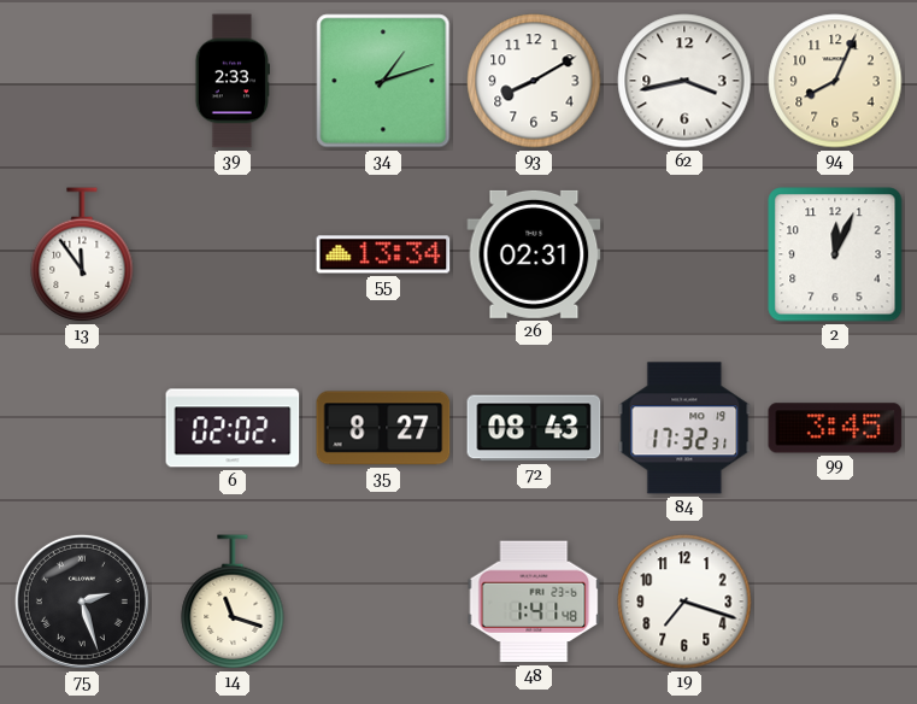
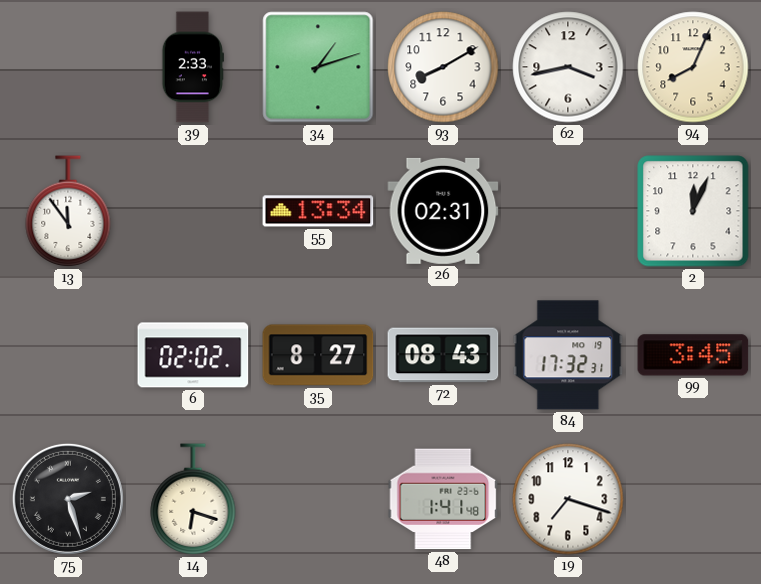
14: 11:18 -> 6:18
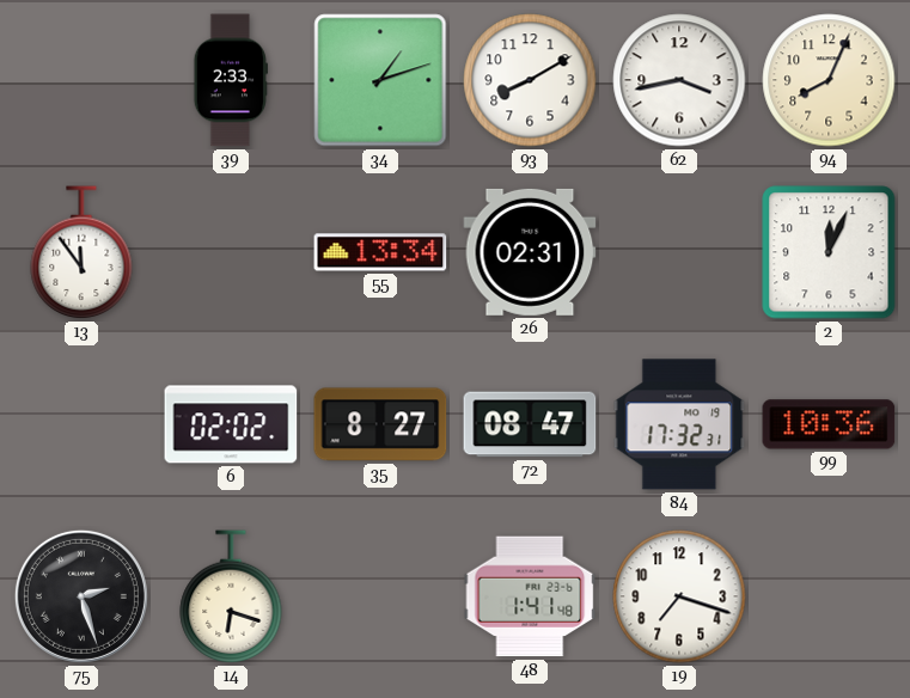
72: 08:43 -> 08:47
99: 3:45 -> 10:36
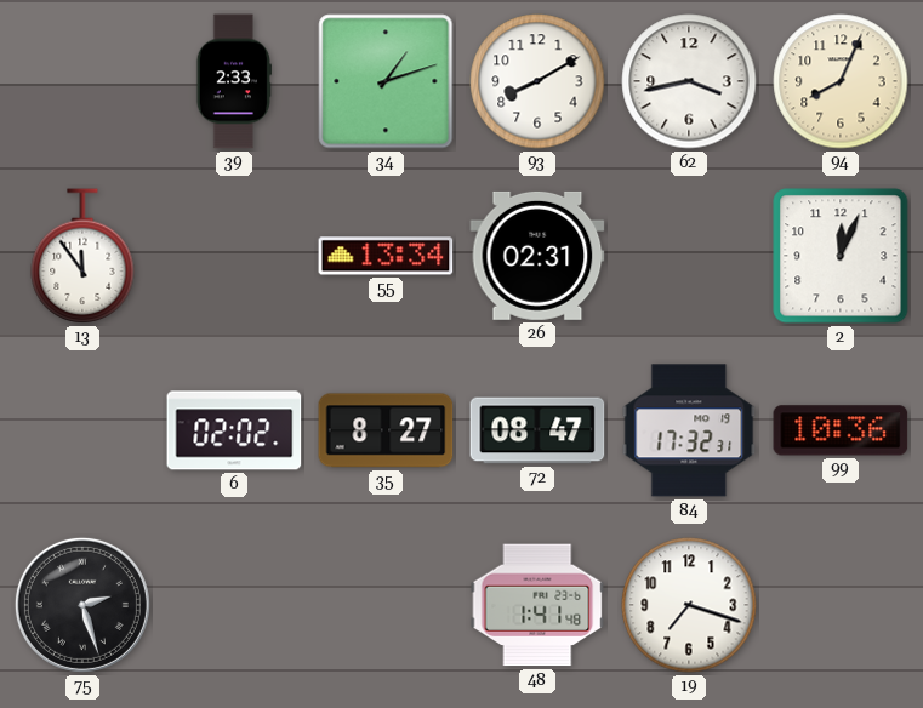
14: 6:18 -> none
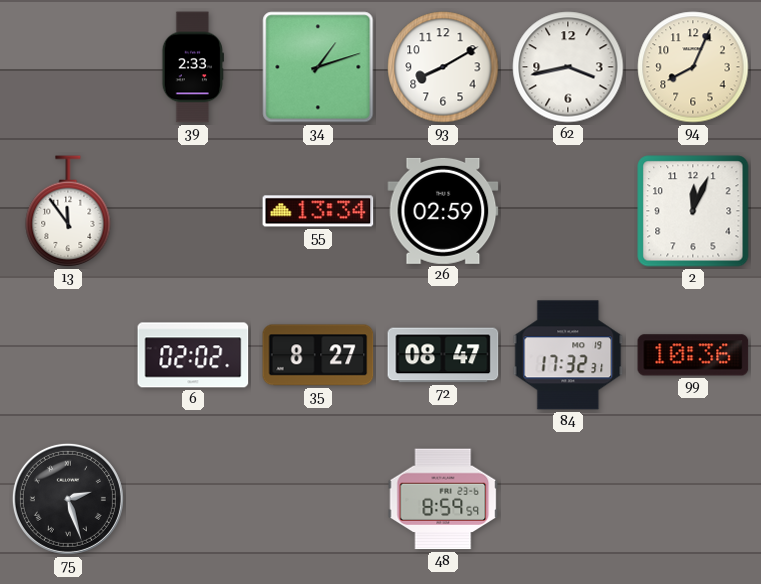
26: 02:31 -> 02:59
48: 1:41 -> 8:59
19: 7:18 -> none
